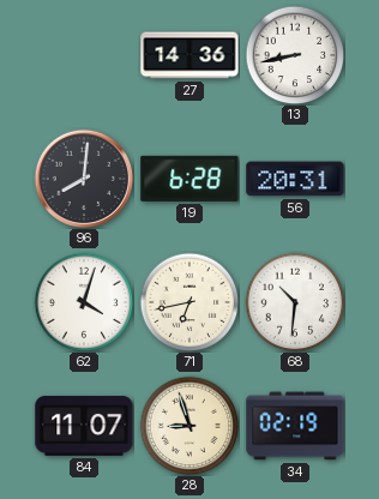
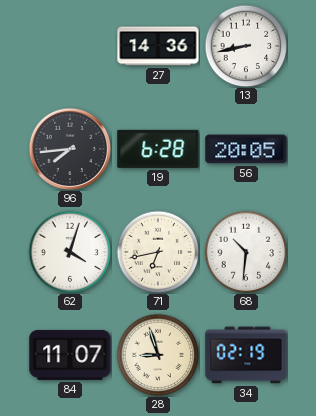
96: 8:01 -> 7:44
56: 20:31 -> 20:05
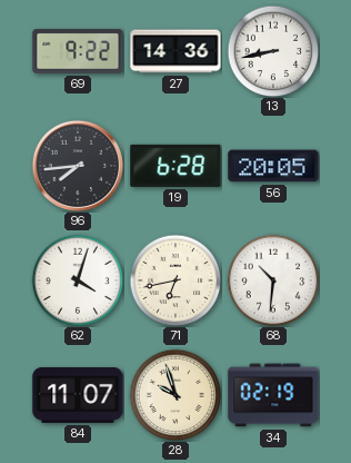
69: none -> 9:22
28: 8:57 -> 9:57
